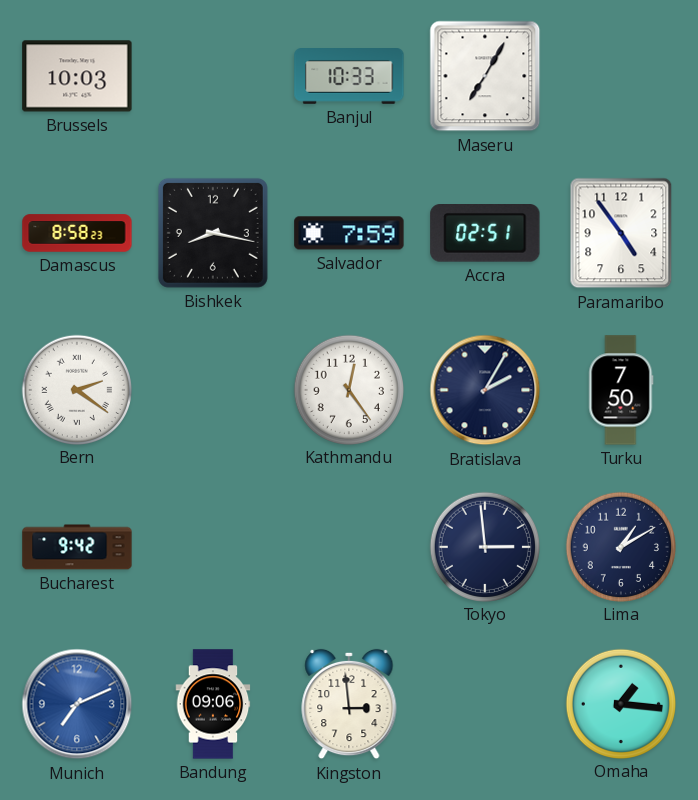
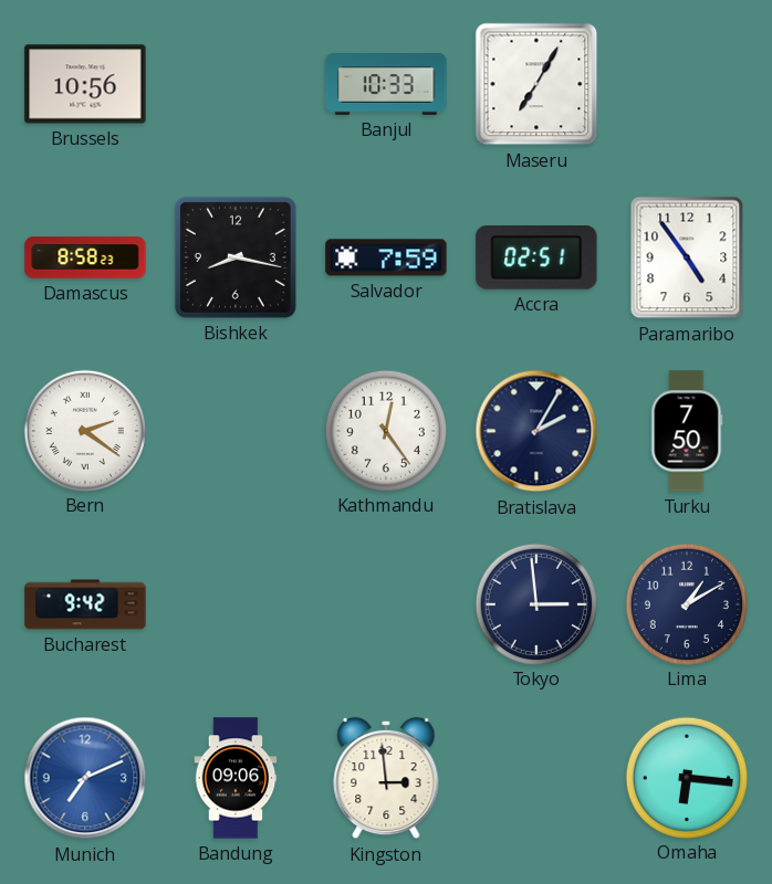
Brussels: 10:03 -> 10:56
Omaha: 1:16 -> 6:16
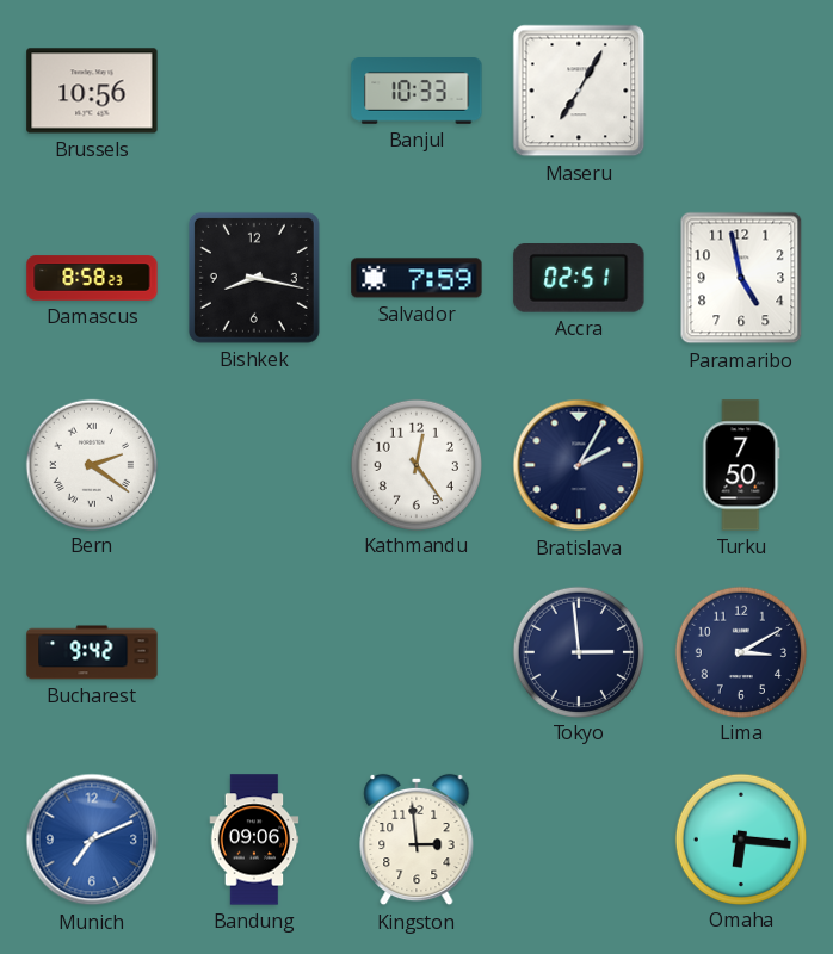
Paramaribo: 4:54 -> 4:58
Lima: 1:10 -> 3:10
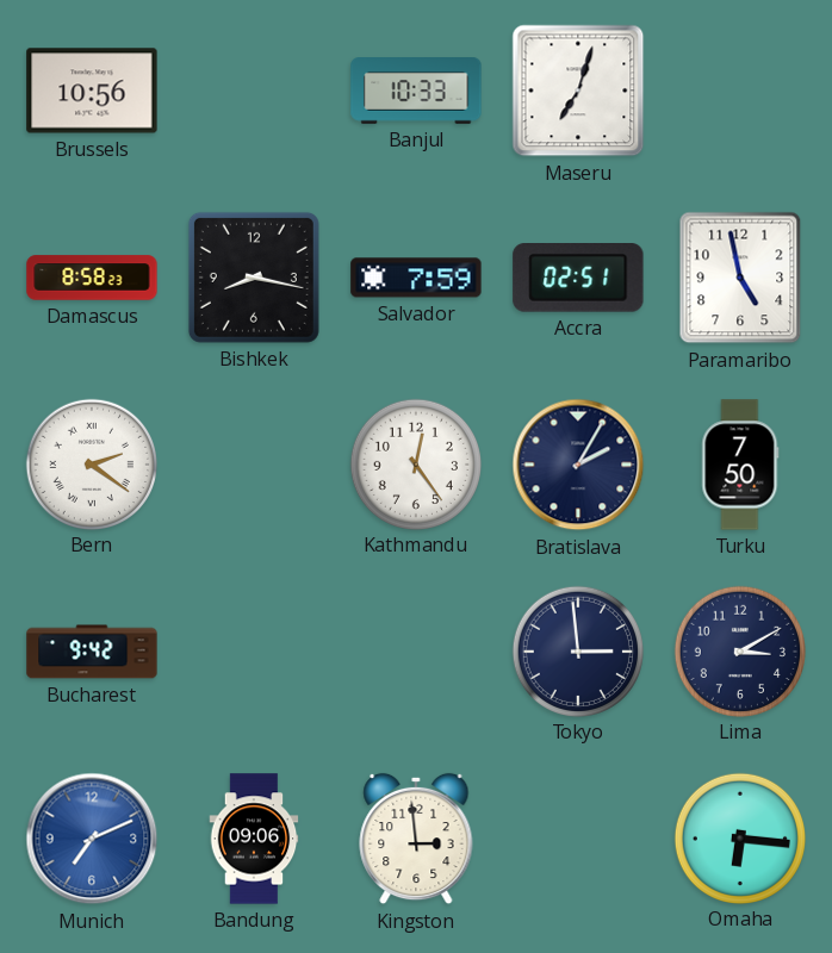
Maseru: 7:05 -> 7:03
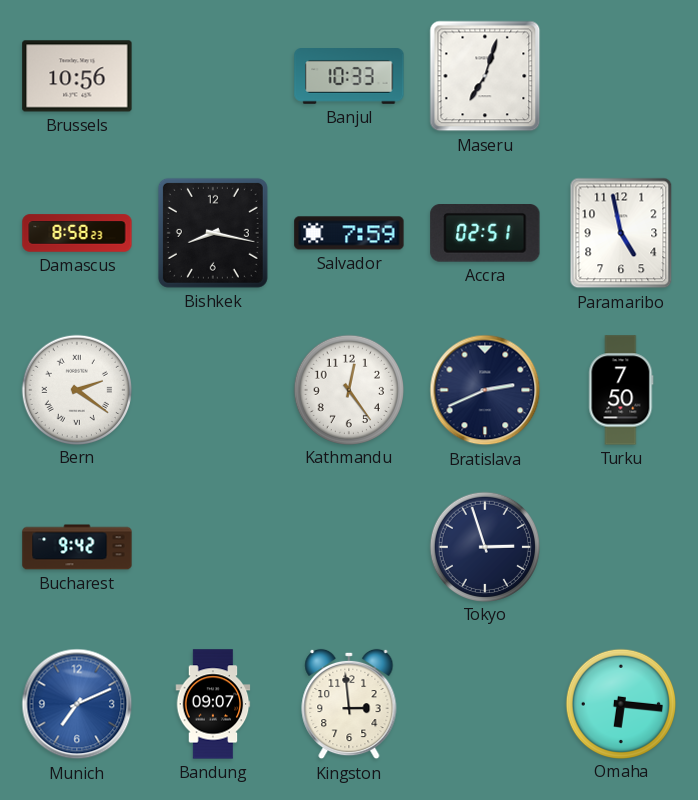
Bratislava: 2:05 -> 2:41
Tokyo: 2:59 -> 2:57
Lima: 3:10 -> none
Bandung: 09:06 -> 09:07
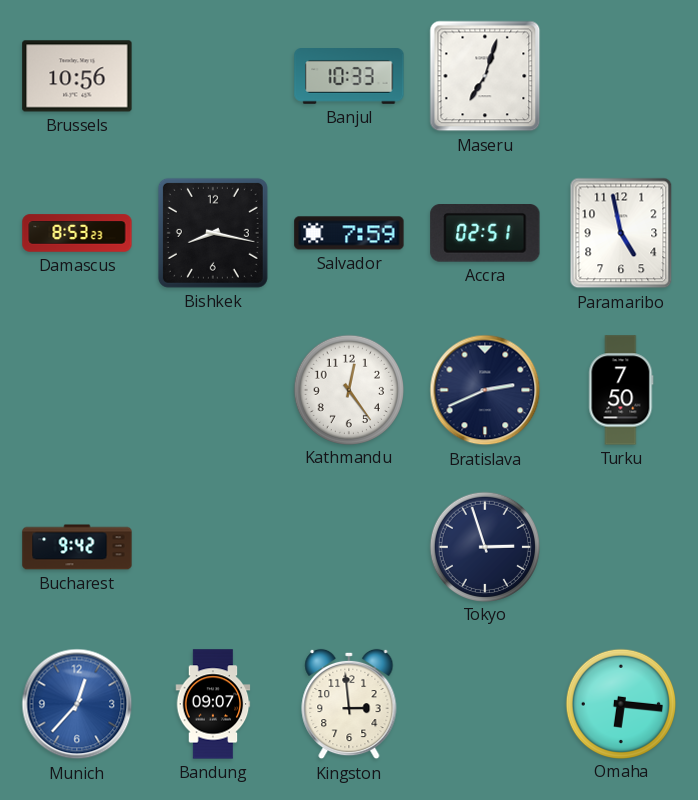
Damascus: 8:58 -> 8:53
Bern: 2:21 -> none
Munich: 7:11 -> 12:37
